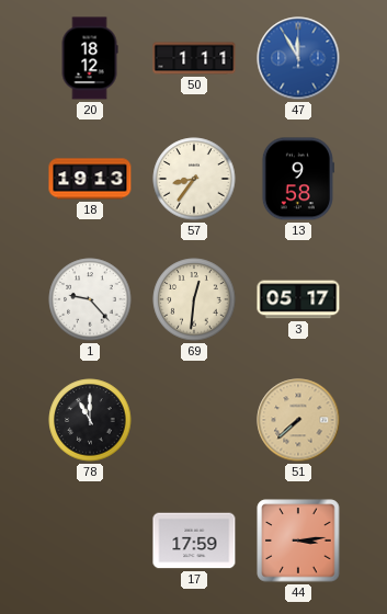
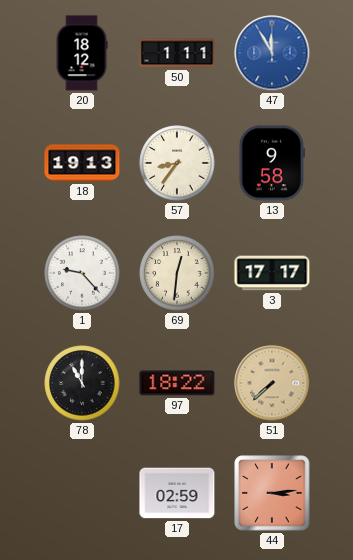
3: 05:17 -> 17:17
97: none -> 18:22
17: 17:59 -> 02:59
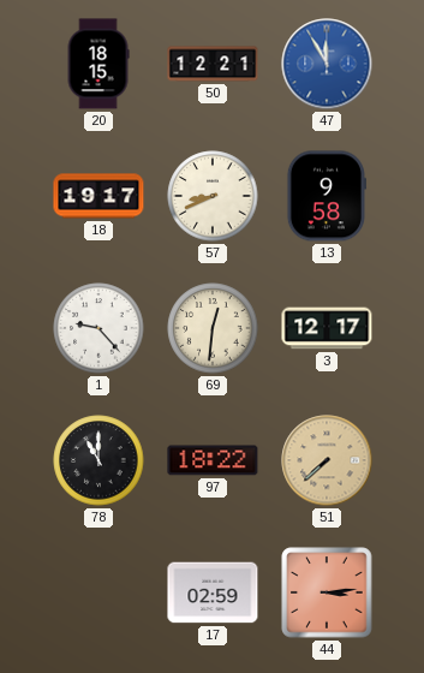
20: 18:12 -> 18:15
50: 1:11 -> 12:21
18: 19:13 -> 19:17
57: 8:36 -> 8:41
3: 17:17 -> 12:17
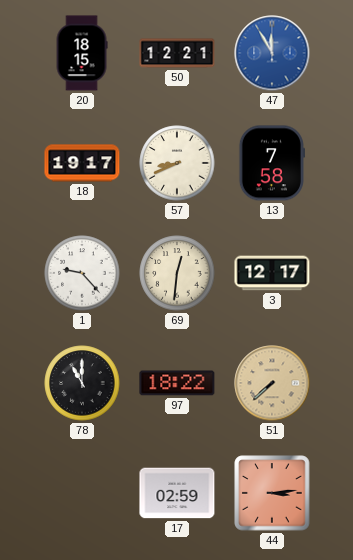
13: 9:58 -> 7:58
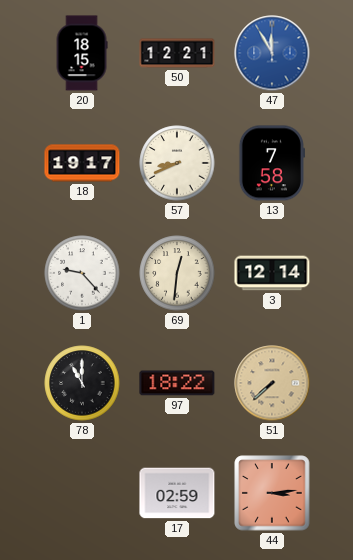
3: 12:17 -> 12:14
